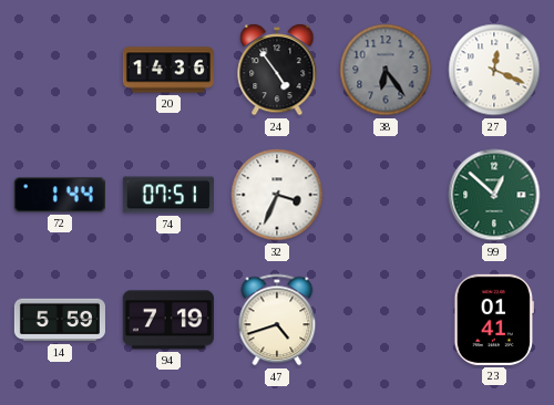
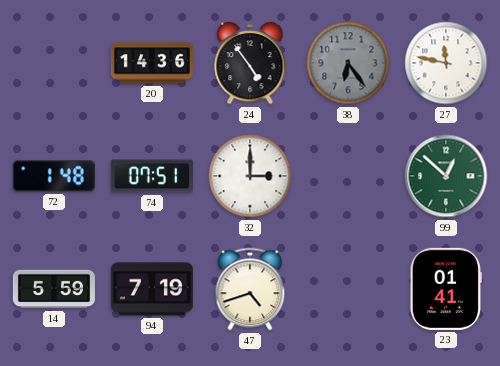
27: 12:19 -> 11:47
72: 1:44 -> 1:48
32: 3:34 -> 3:00
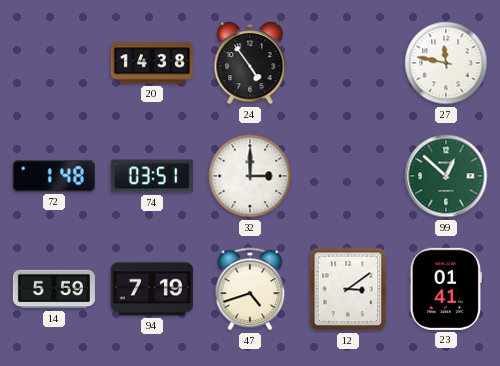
20: 14:36 -> 14:38
38: 6:24 -> none
74: 07:51 -> 03:51
12: none -> 3:09
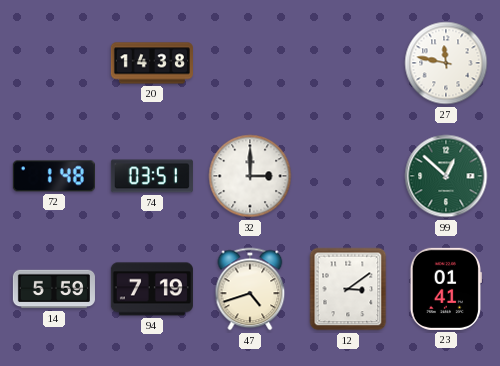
24: 4:54 -> none
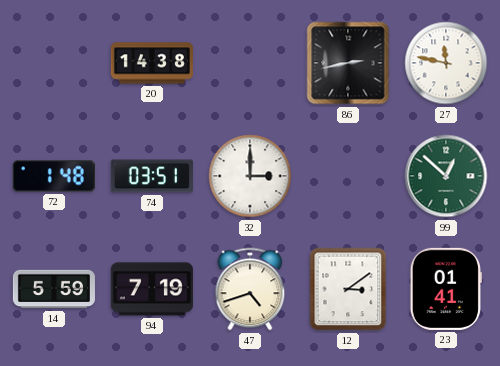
86: none -> 2:43
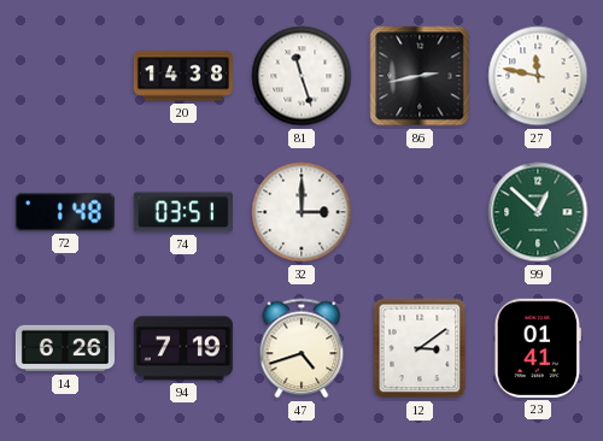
81: none -> 11:27
14: 5:59 -> 6:26
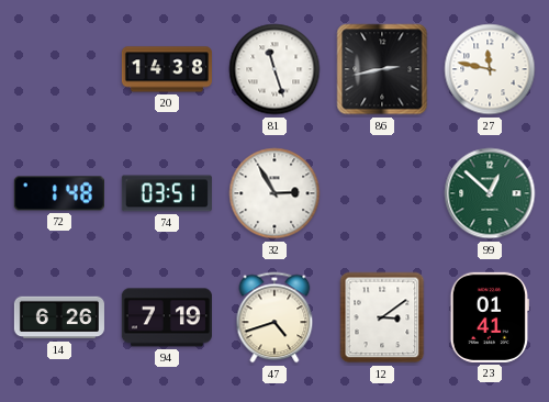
32: 3:00 -> 2:55
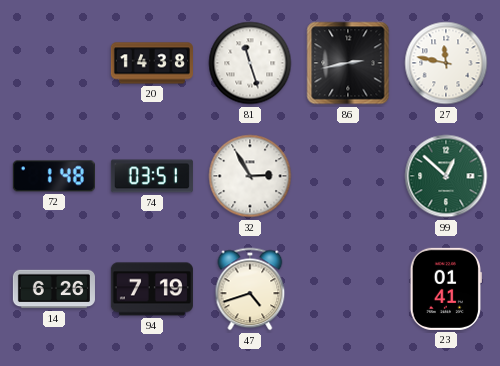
12: 3:09 -> none
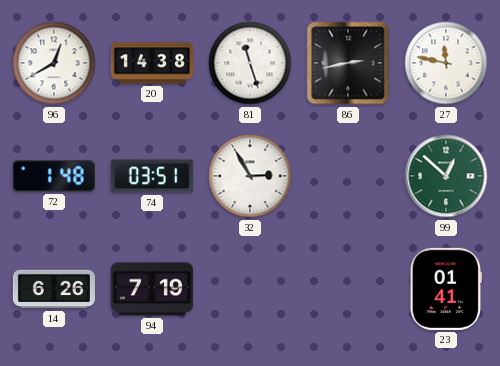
96: none -> 12:40
47: 4:42 -> none
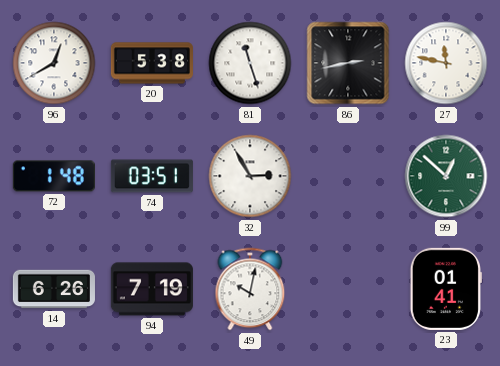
20: 14:38 -> 5:38
49: none -> 10:02
